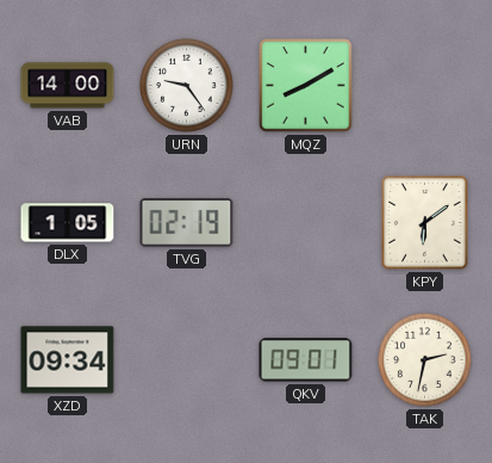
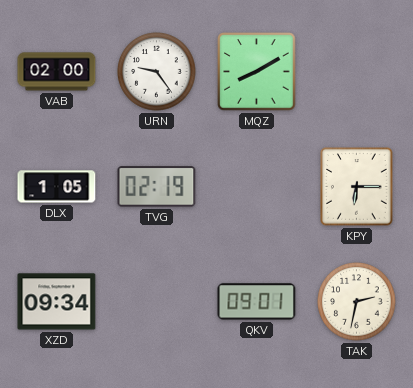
VAB: 14:00 -> 02:00
KPY: 6:09 -> 6:15
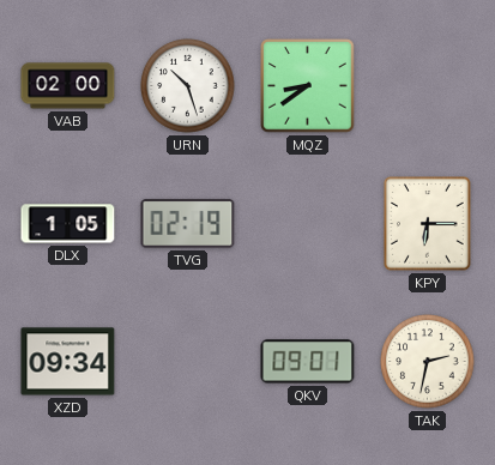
URN: 9:24 -> 10:27
MQZ: 8:10 -> 8:39
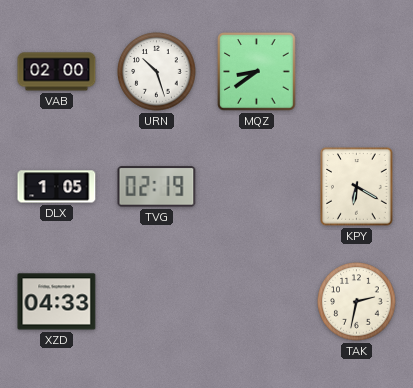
KPY: 6:15 -> 6:20
XZD: 09:34 -> 04:33
QKV: 09:01 -> none
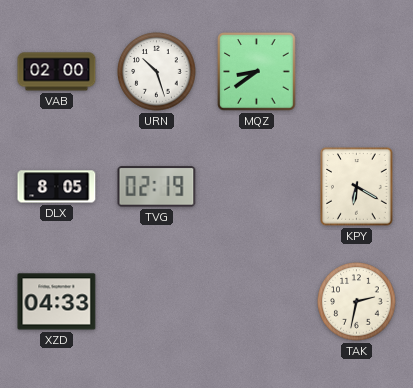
DLX: 1:05 -> 8:05
